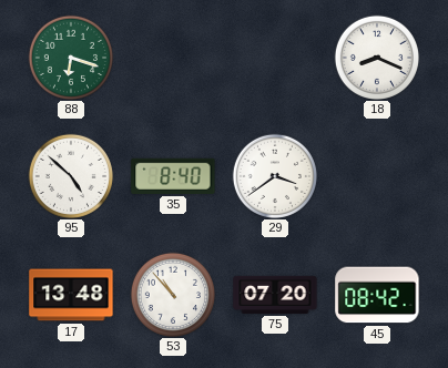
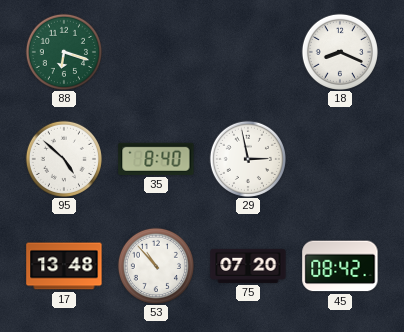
29: 3:39 -> 2:58
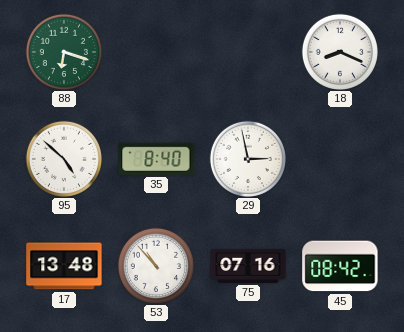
75: 07:20 -> 07:16
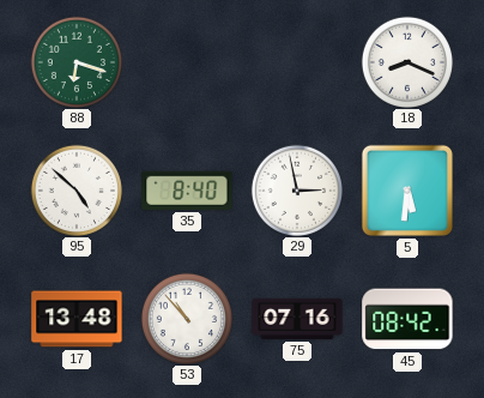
5: none -> 5:31
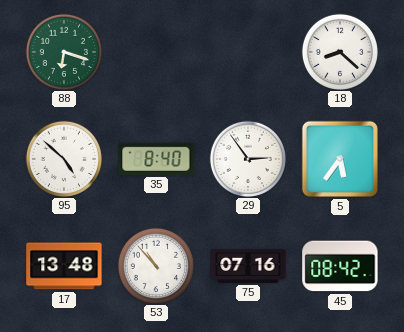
18: 8:19 -> 8:22
29: 2:58 -> 2:54
5: 5:31 -> 5:36
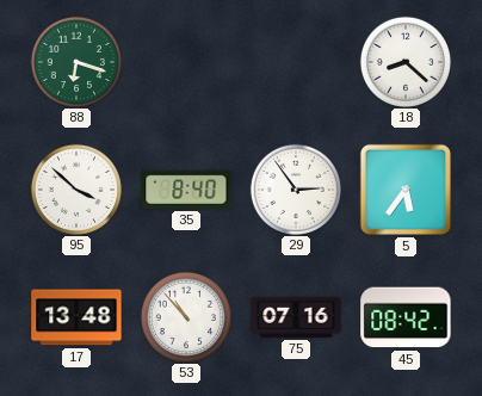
95: 4:52 -> 3:52
